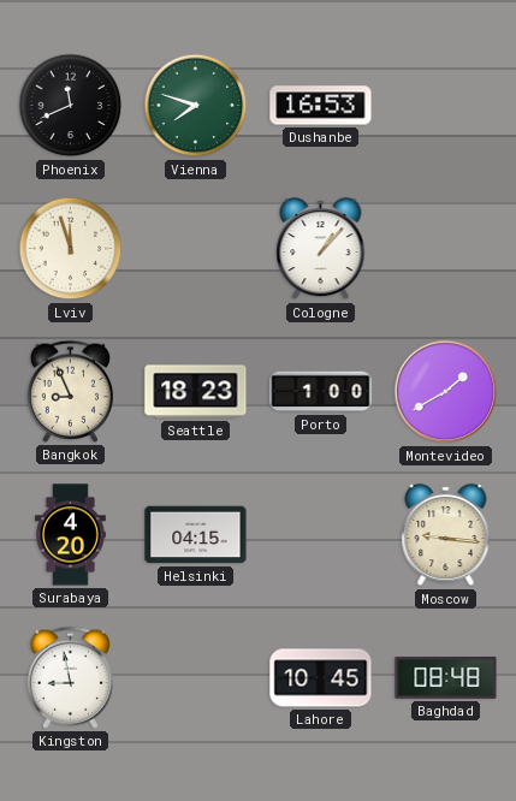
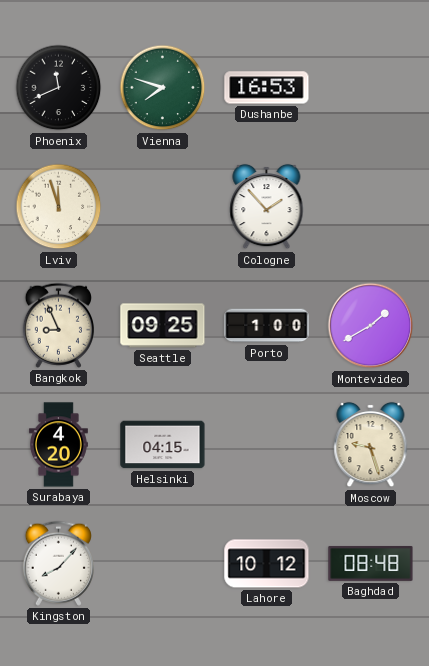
Cologne: 1:07 -> 1:53
Seattle: 18:23 -> 09:25
Moscow: 9:16 -> 9:27
Kingston: 8:58 -> 8:07
Lahore: 10:45 -> 10:12
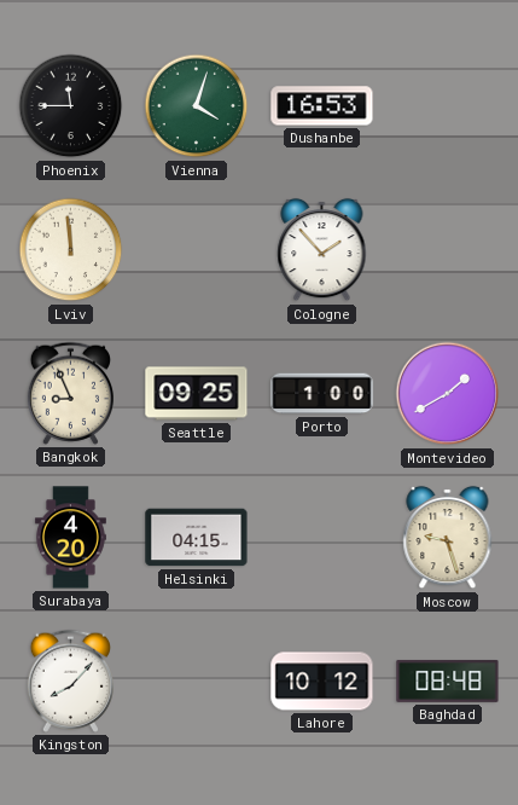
Phoenix: 11:41 -> 11:45
Vienna: 7:48 -> 4:03
Lviv: 11:57 -> 11:59
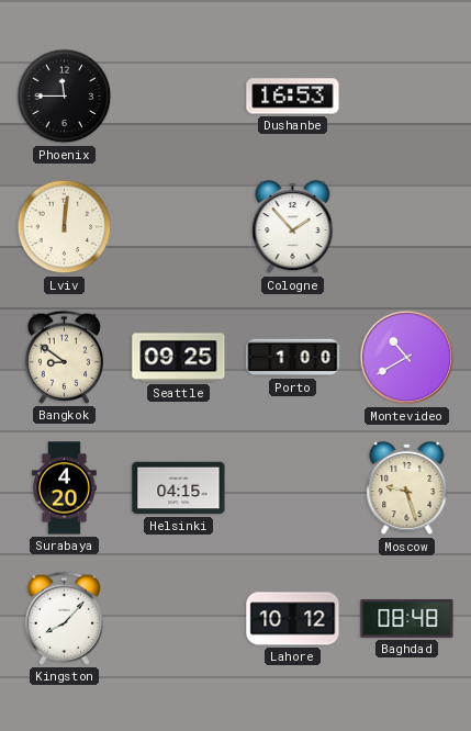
Vienna: 4:03 -> none
Lviv: 11:59 -> 12:01
Bangkok: 8:56 -> 8:51
Montevideo: 1:40 -> 10:40
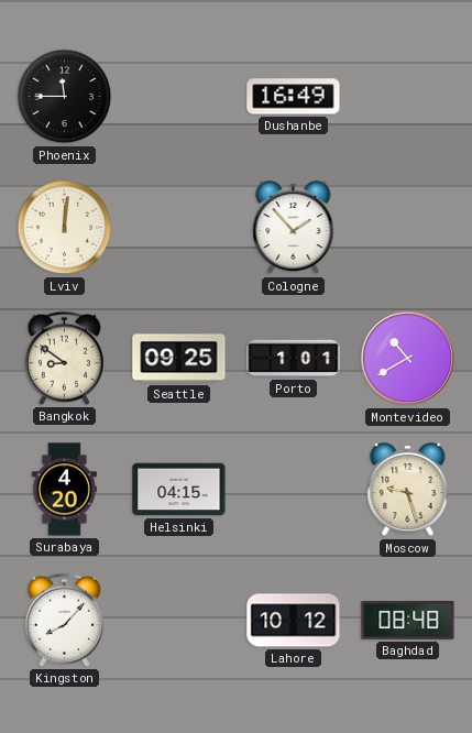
Dushanbe: 16:53 -> 16:49
Porto: 1:00 -> 1:01
